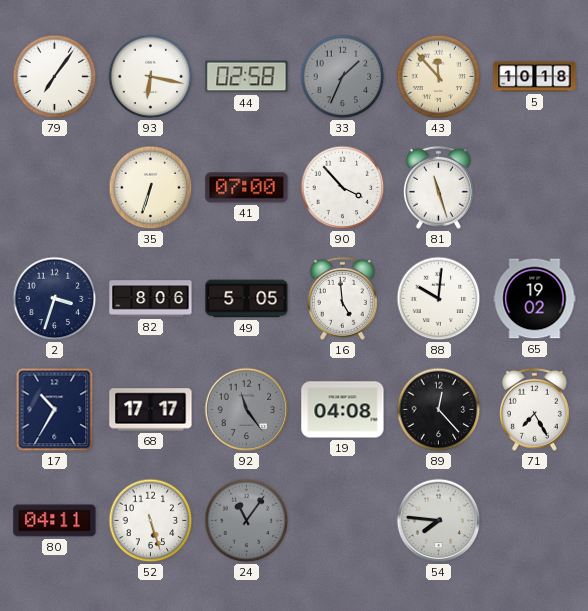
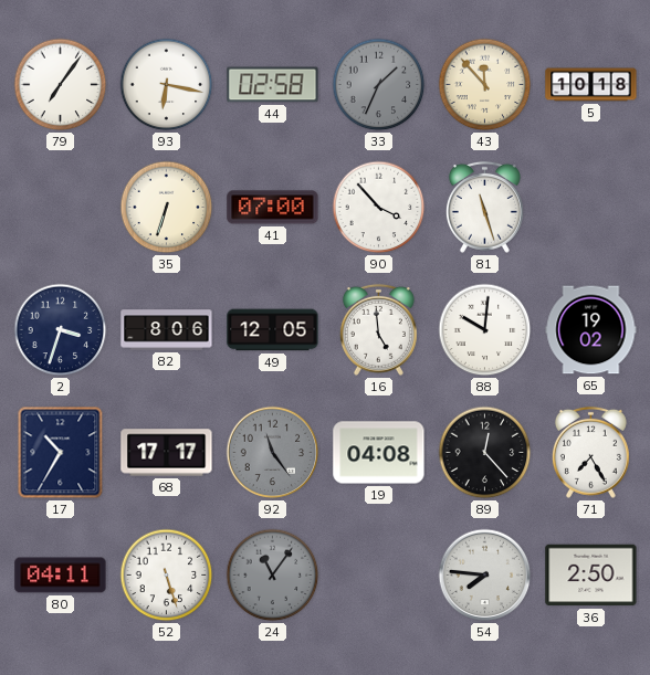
49: 5:05 -> 12:05
36: none -> 2:50
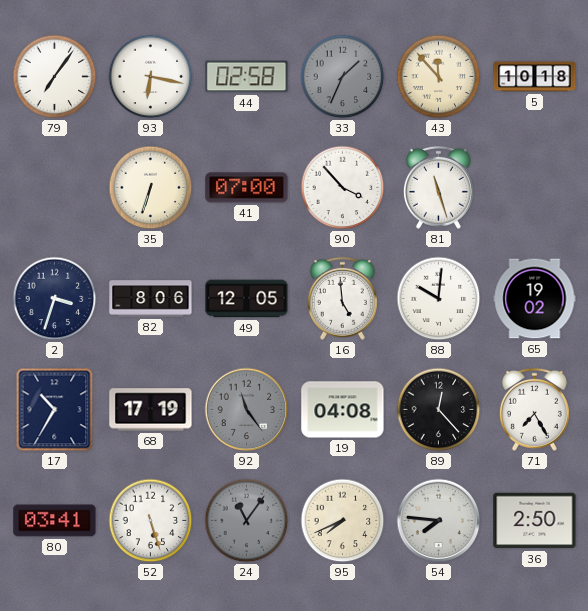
68: 17:17 -> 17:19
80: 04:11 -> 03:41
95: none -> 7:41
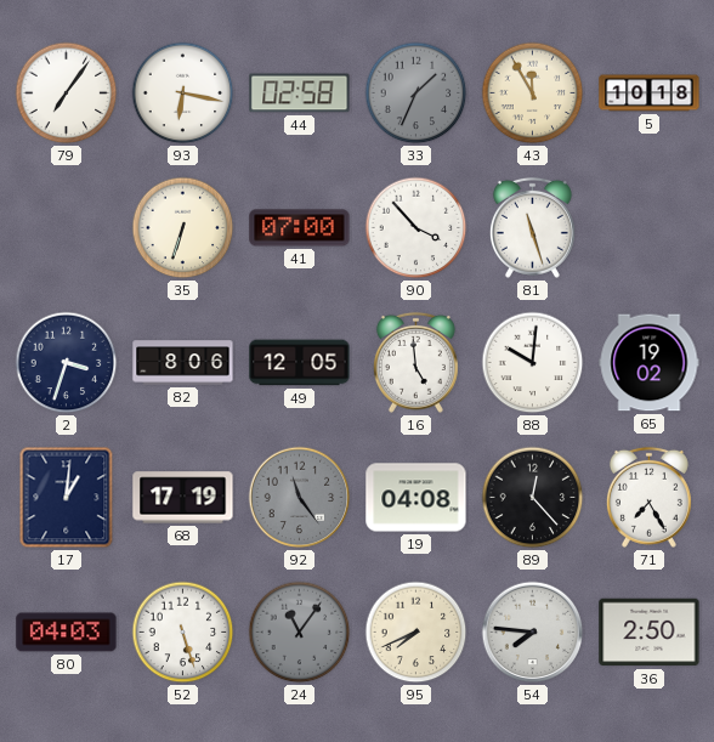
43: 11:53 -> 11:55
17: 10:35 -> 1:01
80: 03:41 -> 04:03
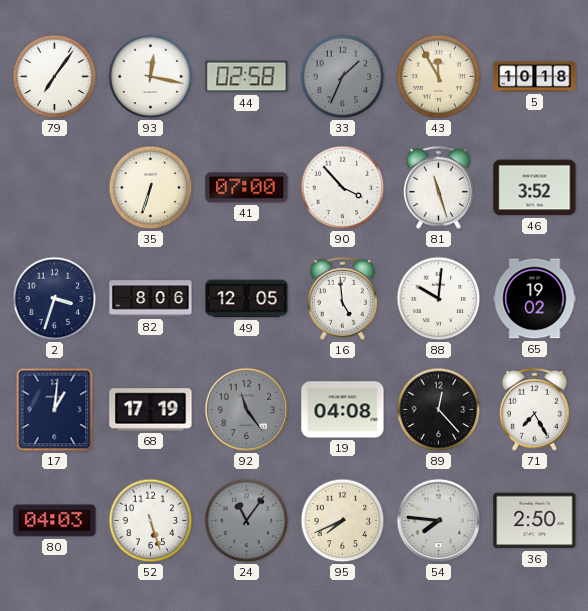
93: 6:17 -> 12:17
46: none -> 3:52
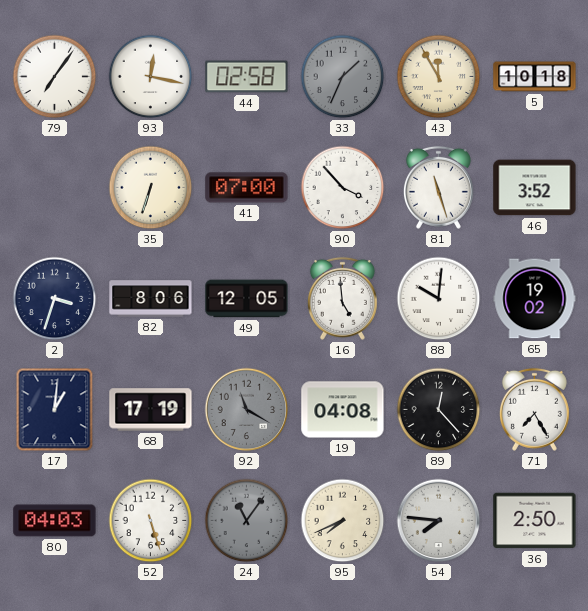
92: 11:24 -> 11:20
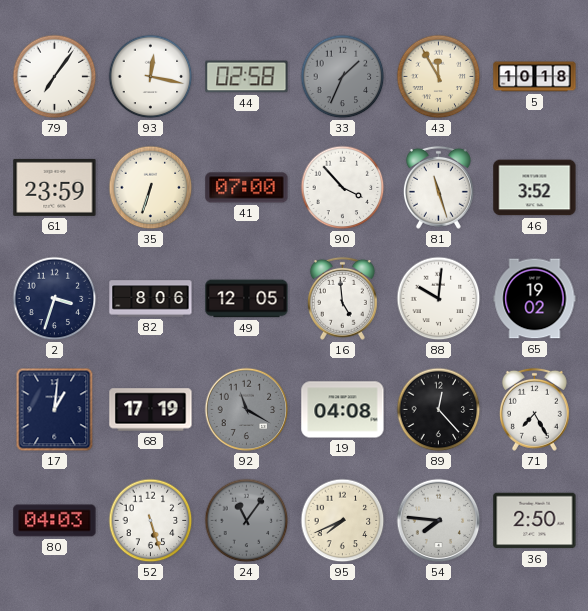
61: none -> 23:59
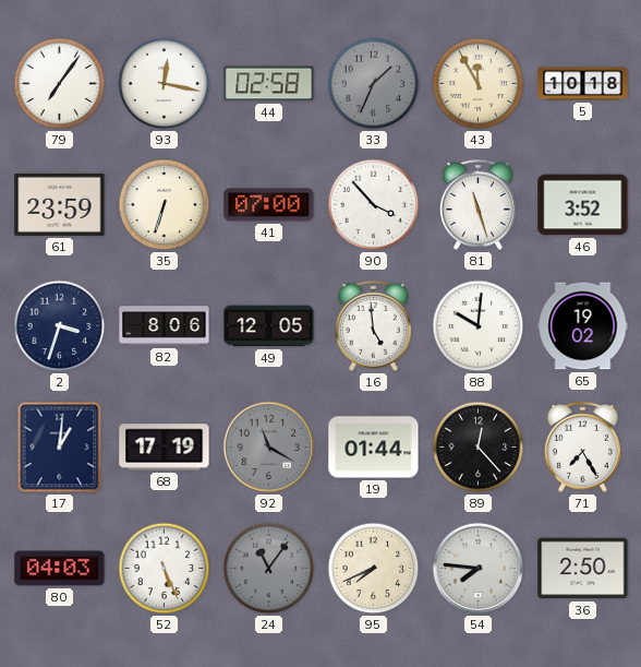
19: 04:08 -> 01:44
52: 5:27 -> 5:26
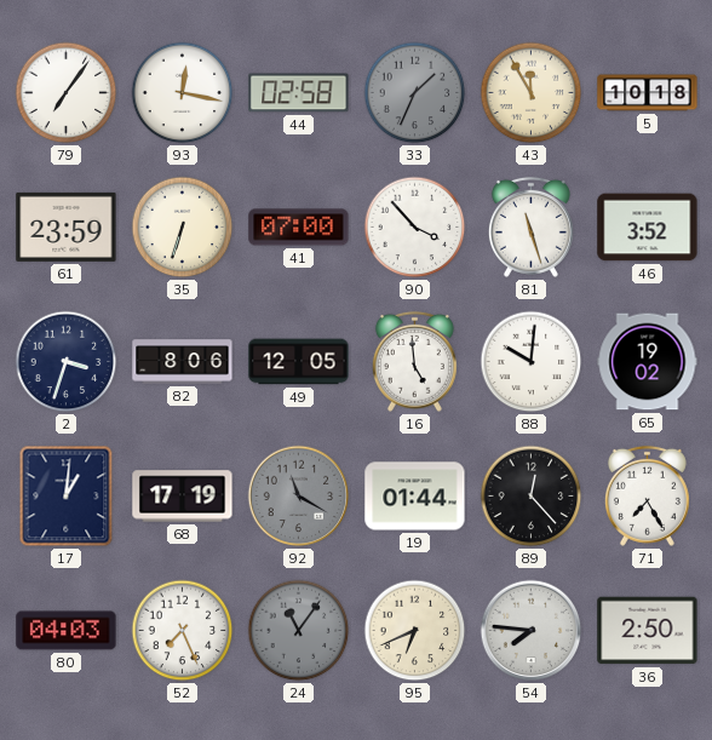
52: 5:26 -> 7:26
95: 7:41 -> 6:41
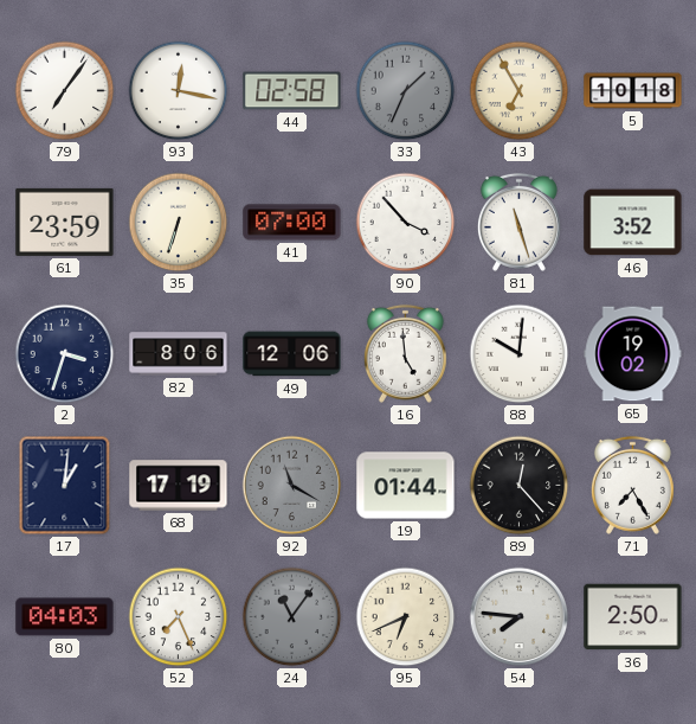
43: 11:55 -> 6:55
49: 12:05 -> 12:06
